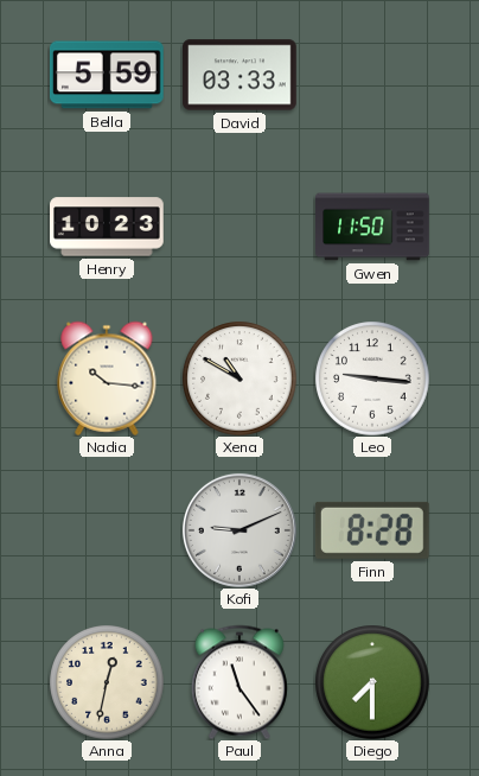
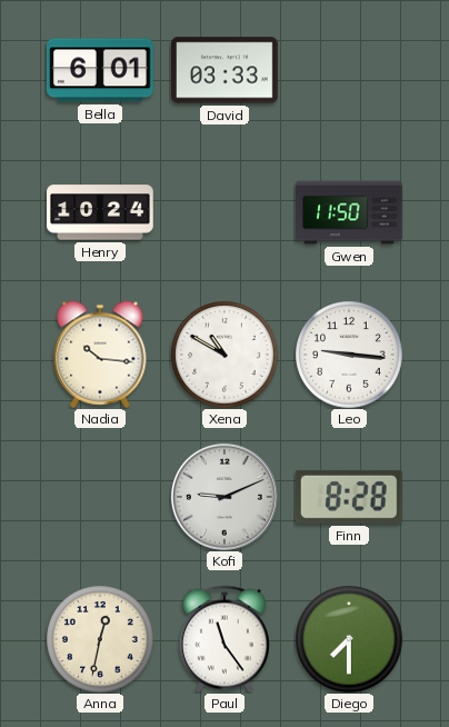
Bella: 5:59 -> 6:01
Henry: 10:23 -> 10:24
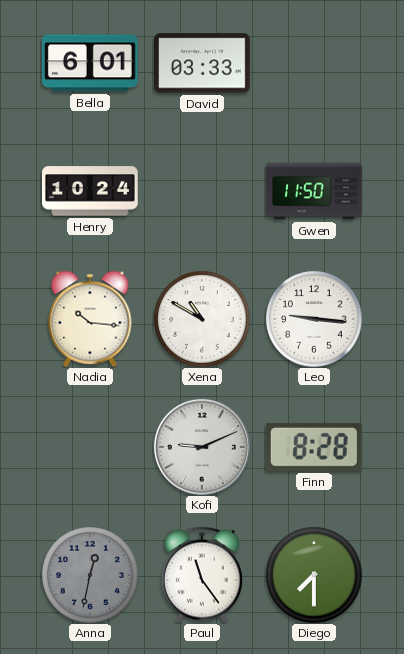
Anna dial: cream -> grey
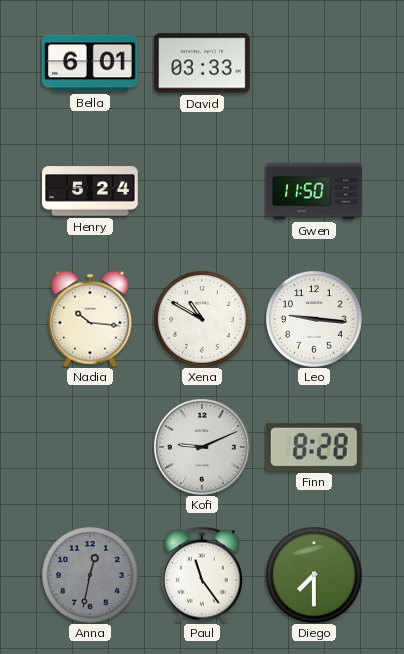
Henry: 10:24 -> 5:24
